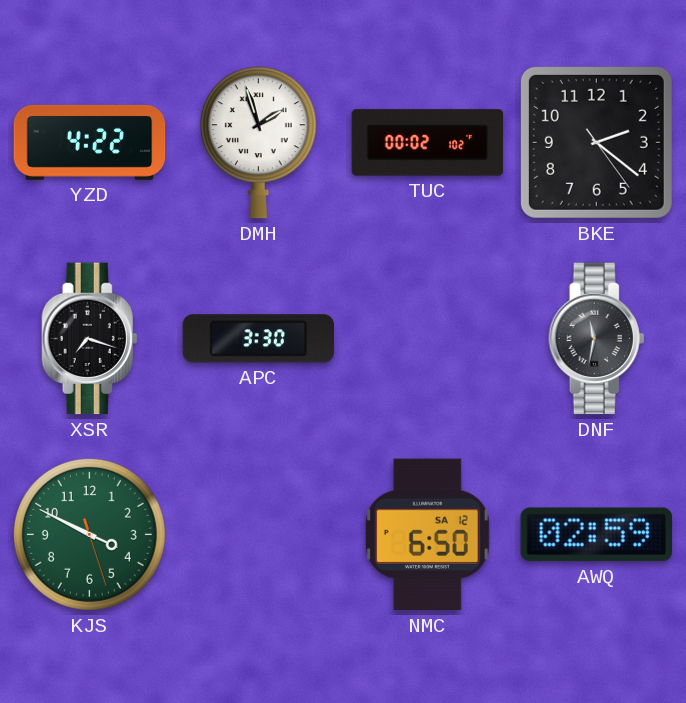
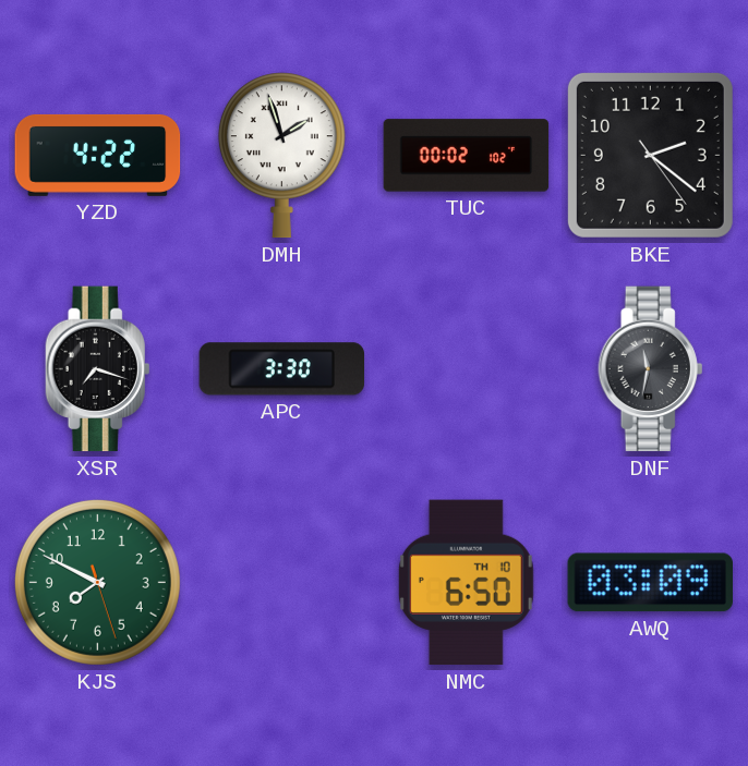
KJS: 3:49 -> 7:49
NMC date: SA 12 -> TH 10
AWQ: 02:59 -> 03:09
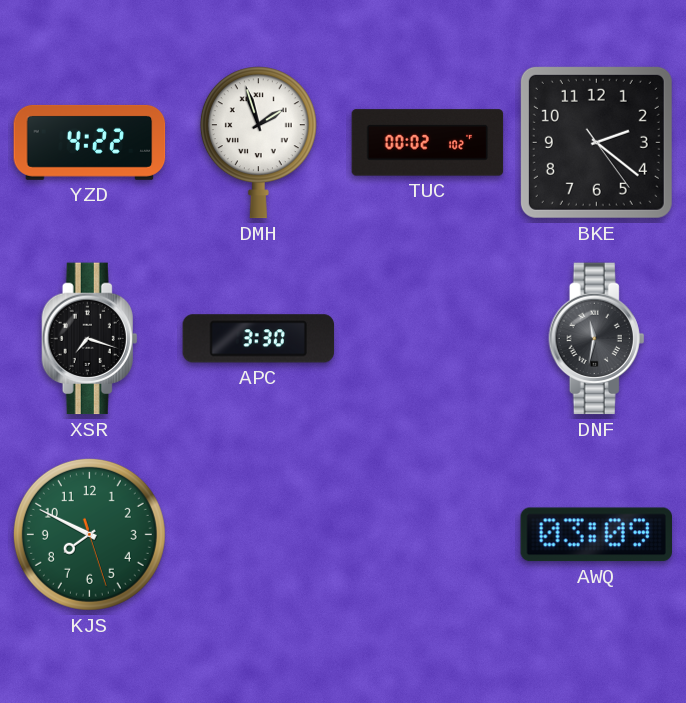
NMC: 6:50 -> none
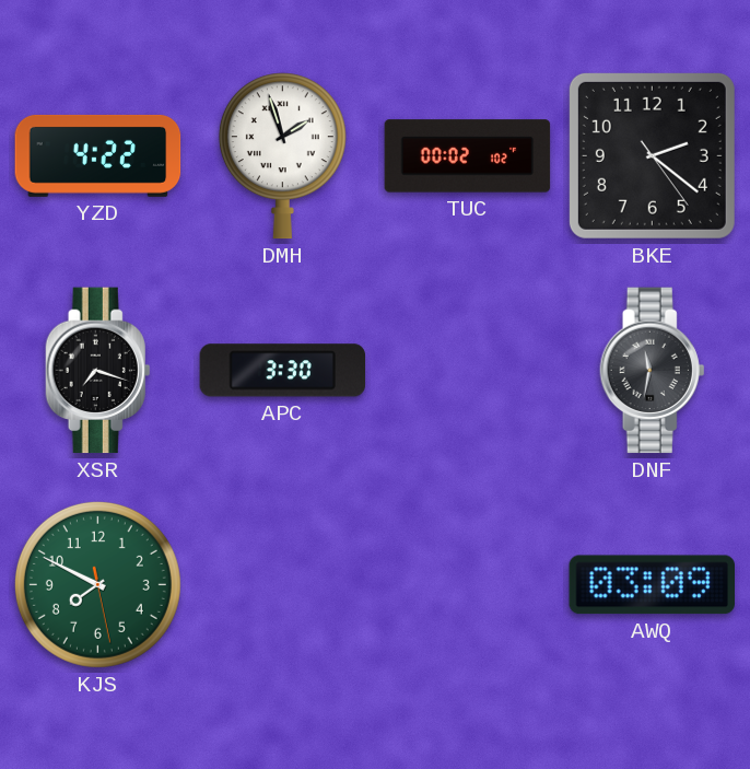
KJS: 7:49:27 -> 7:49:28
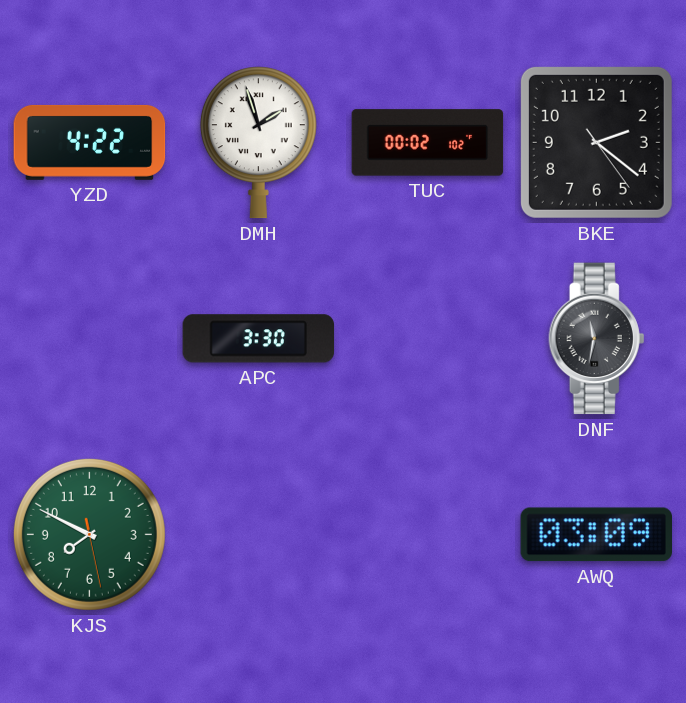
XSR: 7:18 -> none
